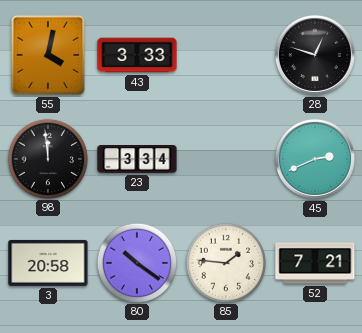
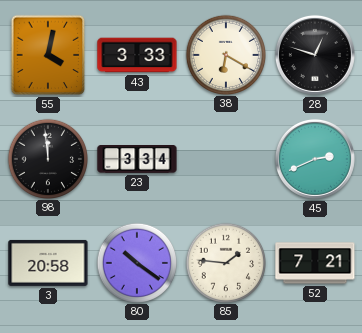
38: none -> 6:20
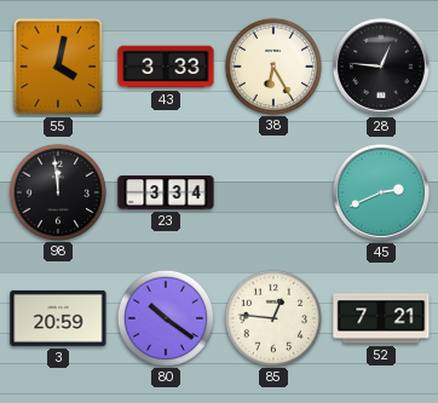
38: 6:20 -> 6:25
28: 12:48 -> 12:46
3: 20:58 -> 20:59
85: 1:46 -> 12:46
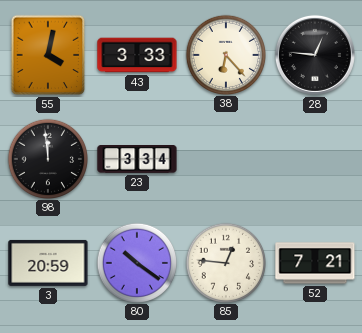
38: 6:25 -> 6:23
45: 2:41 -> none
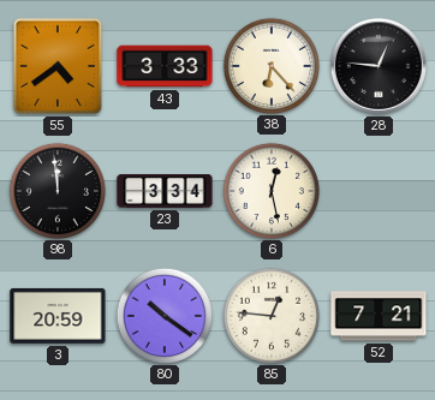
55: 4:02 -> 4:39
6: none -> 12:28
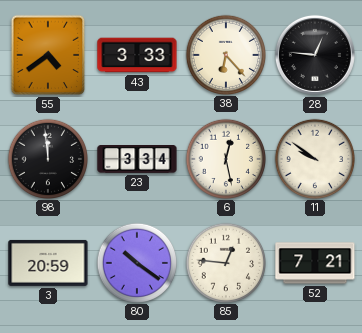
11: none -> 9:51
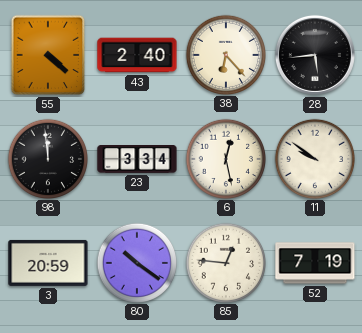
55: 4:39 -> 4:22
43: 3:33 -> 2:40
28: 12:46 -> 5:44
52: 7:21 -> 7:19
